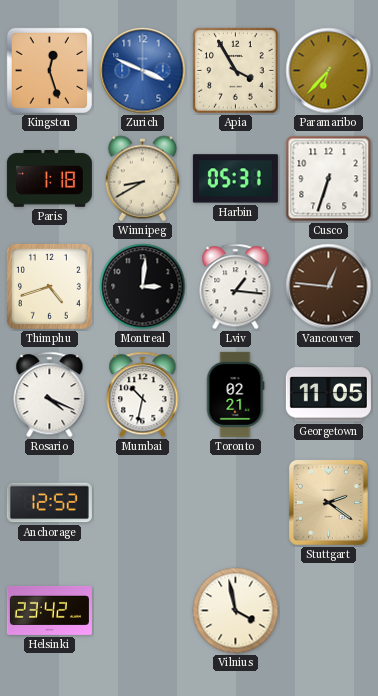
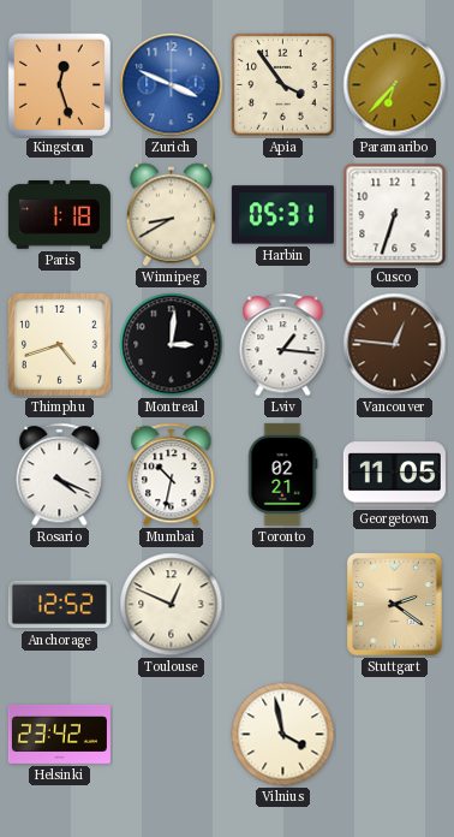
Apia: 3:55 -> 3:54
Toulouse: none -> 12:49
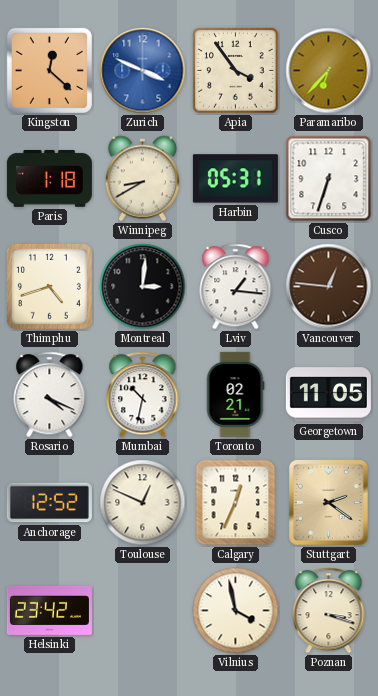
Kingston: 12:27 -> 12:22
Calgary: none -> 12:34
Poznan: none -> 3:18
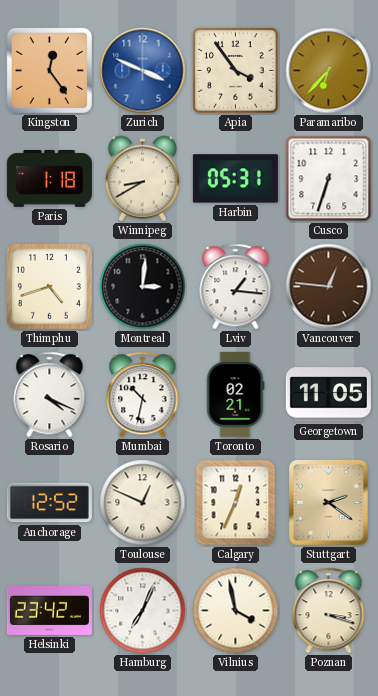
Kingston: 12:22 -> 12:24
Hamburg: none -> 7:04
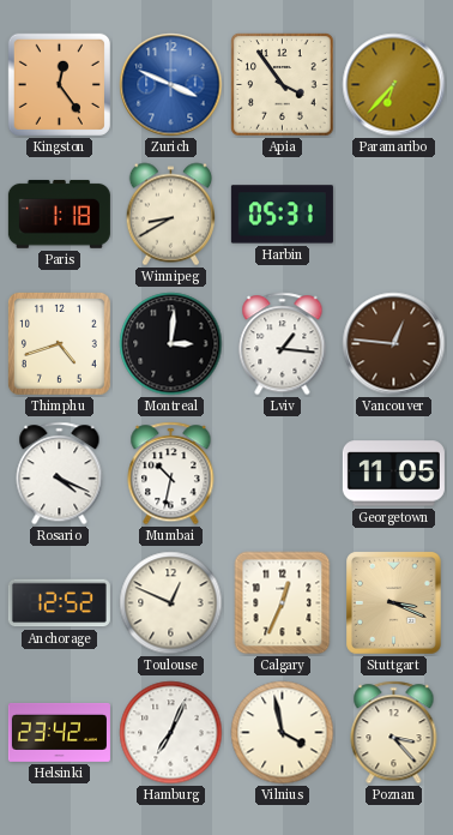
Cusco: 6:33 -> none
Toronto: 02:21 -> none
Stuttgart: 2:21 -> 3:19
Poznan: 3:18 -> 3:23
